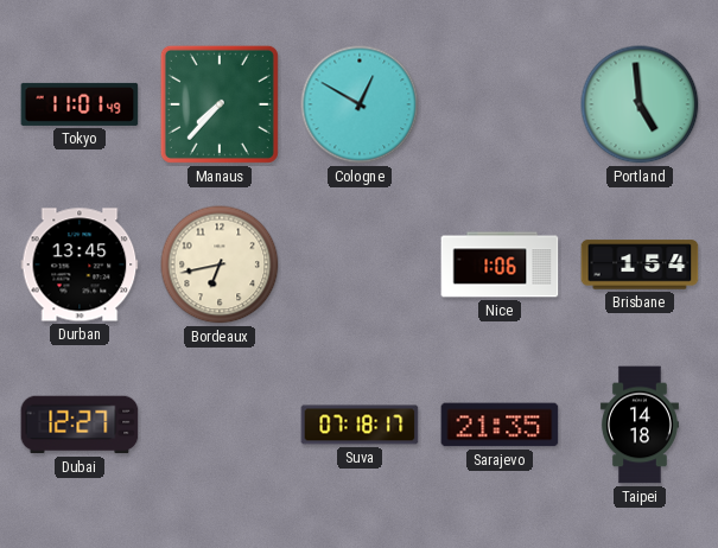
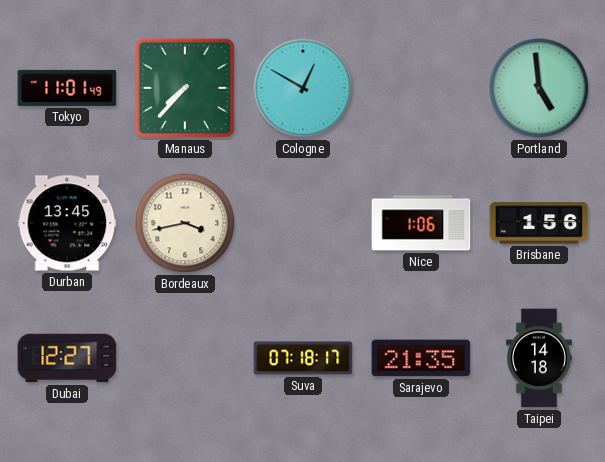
Bordeaux: 6:43 -> 3:43
Brisbane: 1:54 -> 1:56
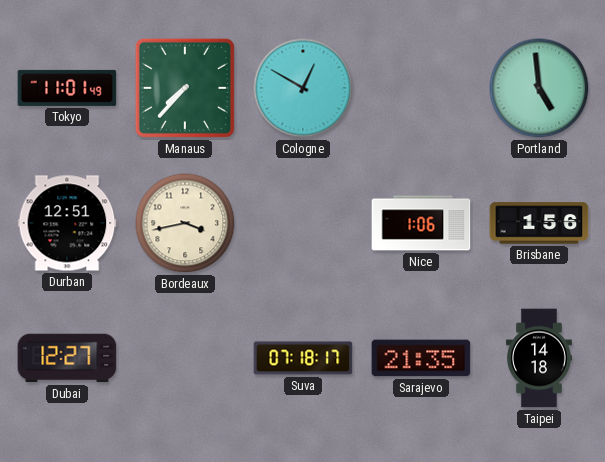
Durban: 13:45 -> 12:51
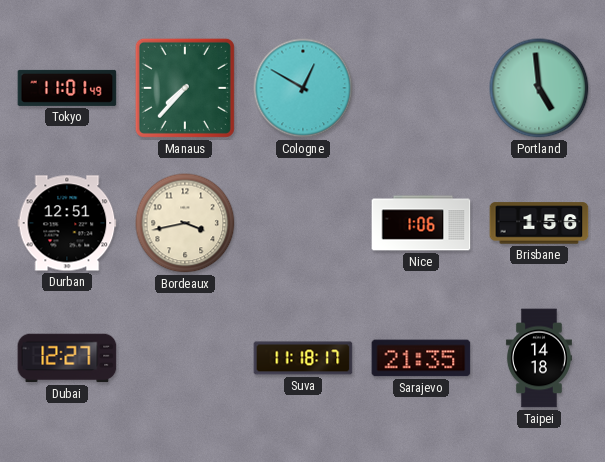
Suva: 07:18 -> 11:18
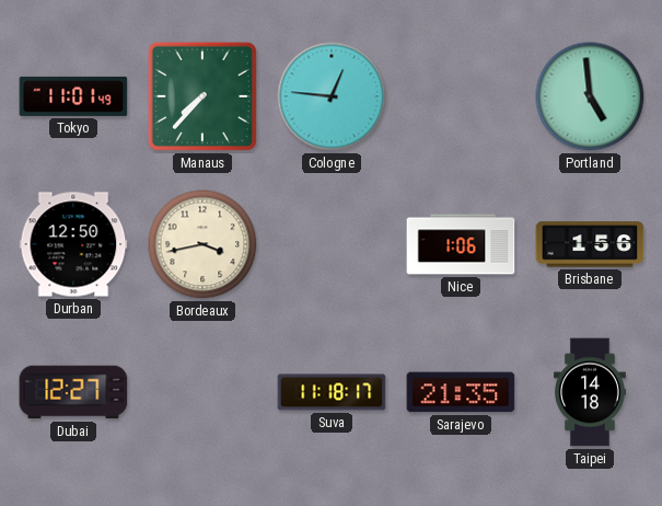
Cologne: 12:50 -> 12:46
Durban: 12:51 -> 12:50
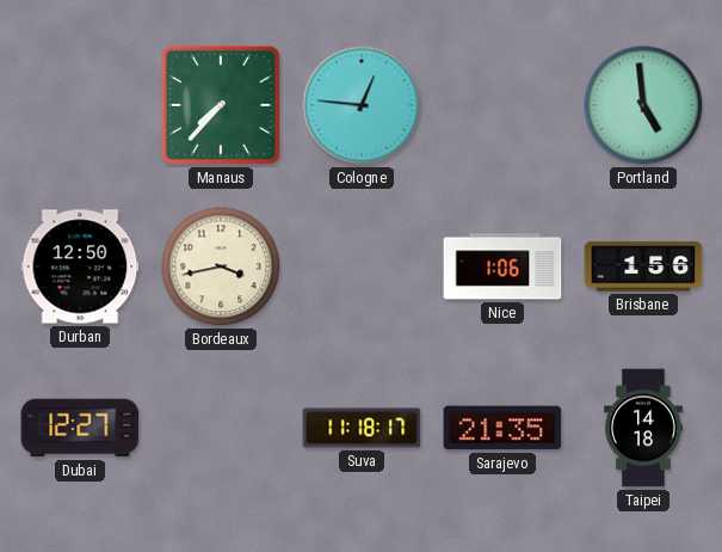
Tokyo: 11:01 -> none
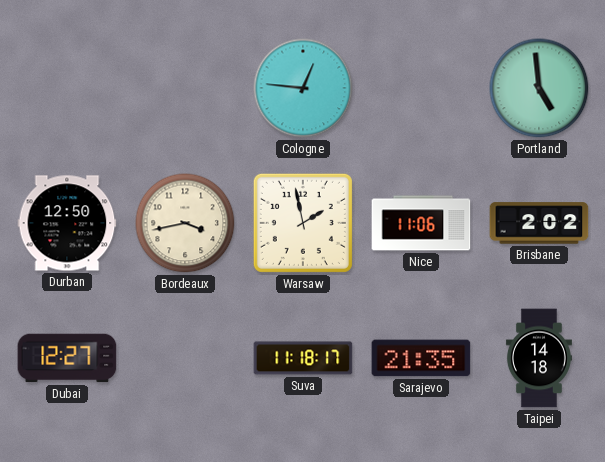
Manaus: 7:37 -> none
Warsaw: none -> 1:58
Nice: 1:06 -> 11:06
Brisbane: 1:56 -> 2:02
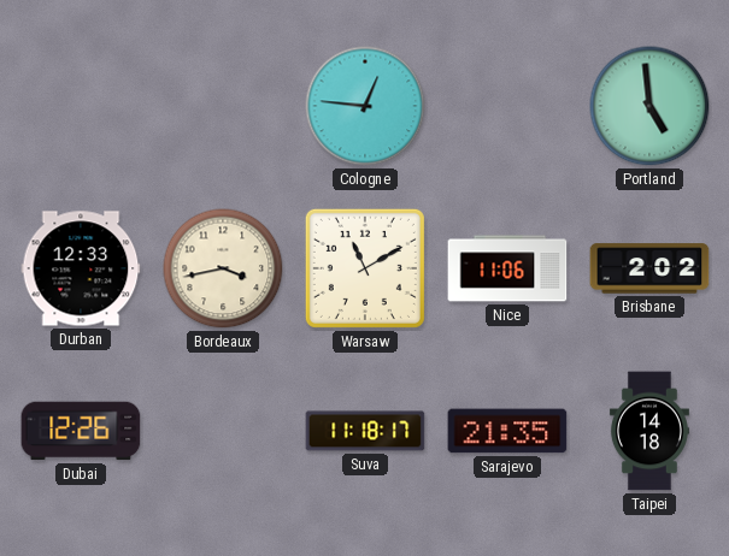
Durban: 12:50 -> 12:33
Warsaw: 1:58 -> 11:10
Dubai: 12:27 -> 12:26
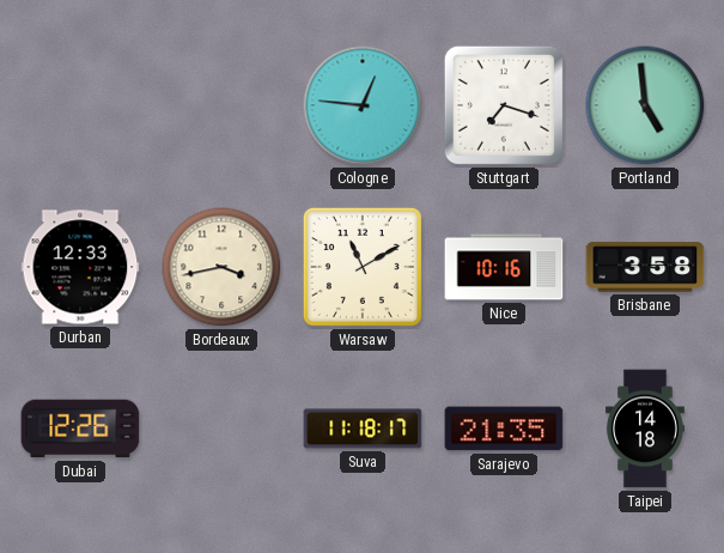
Stuttgart: none -> 7:18
Nice: 11:06 -> 10:16
Brisbane: 2:02 -> 3:58
